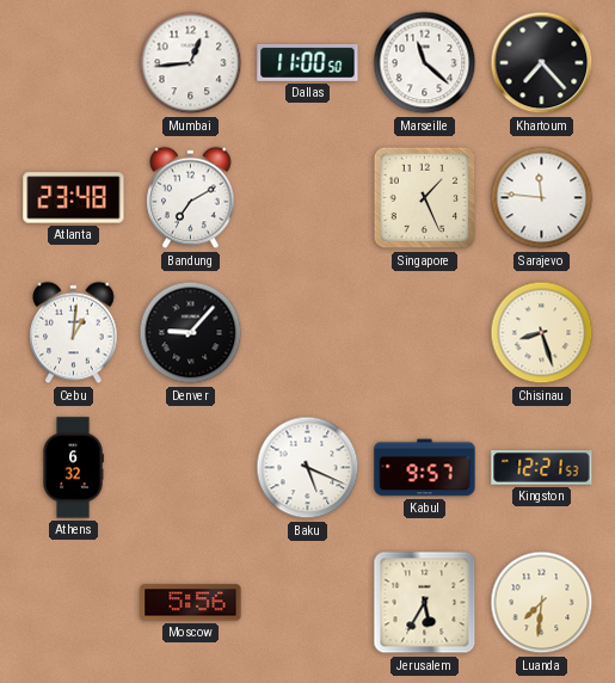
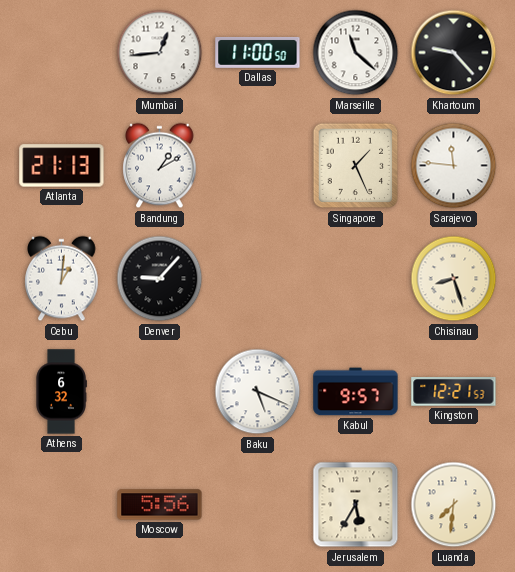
Khartoum: 7:23 -> 9:23
Atlanta: 23:48 -> 21:13
Bandung: 7:10 -> 1:10
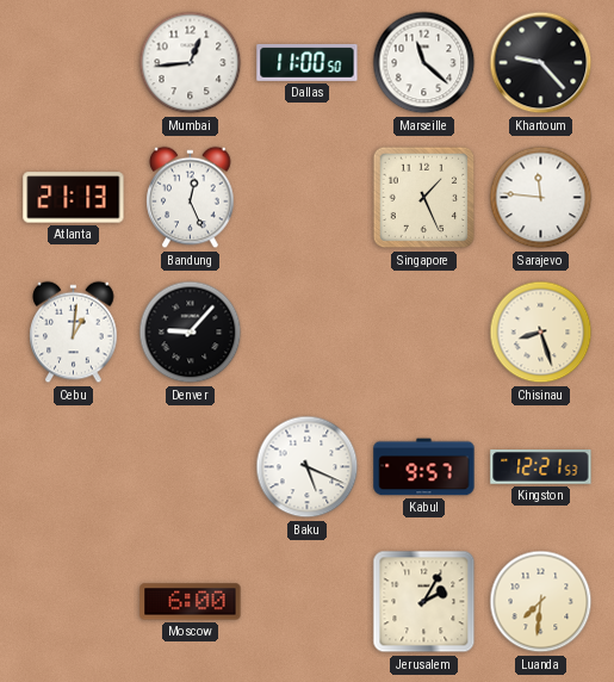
Bandung: 1:10 -> 12:26
Athens: 6:32 -> none
Moscow: 5:56 -> 6:00
Jerusalem: 5:35 -> 2:05
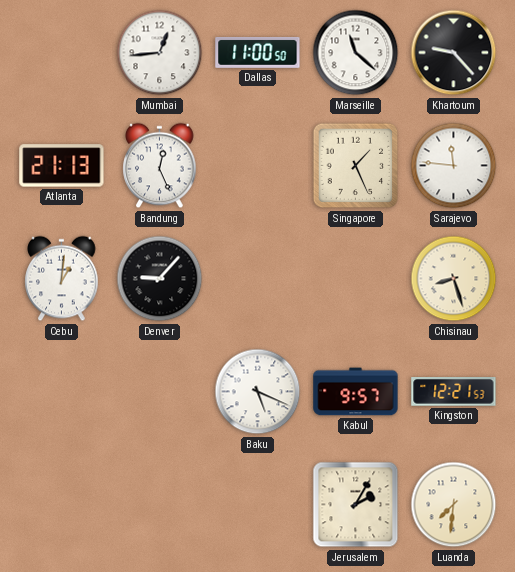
Moscow: 6:00 -> none
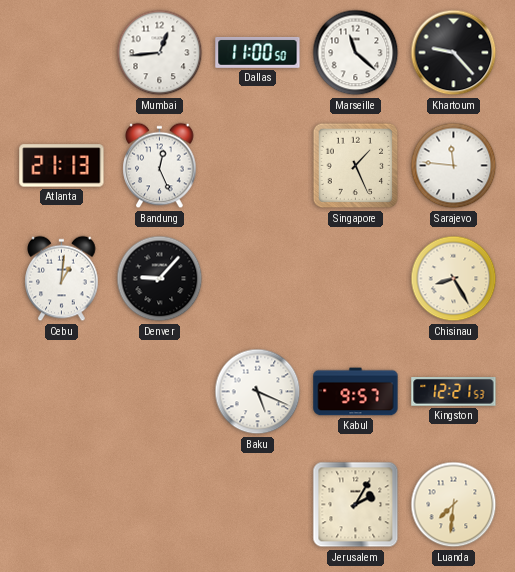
Chisinau: 8:27 -> 8:25
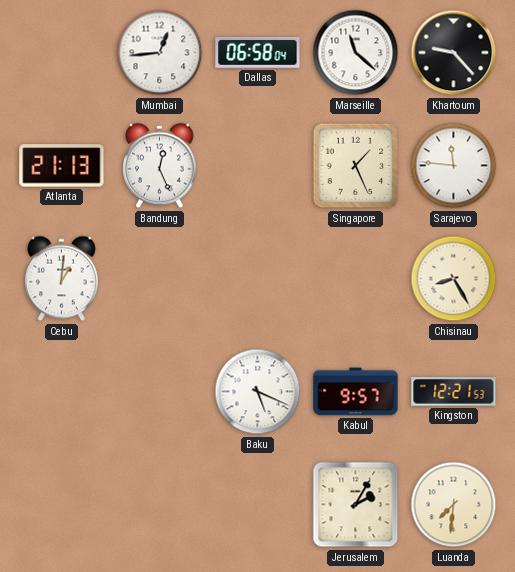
Dallas: 11:00 -> 06:58
Denver: 9:07 -> none
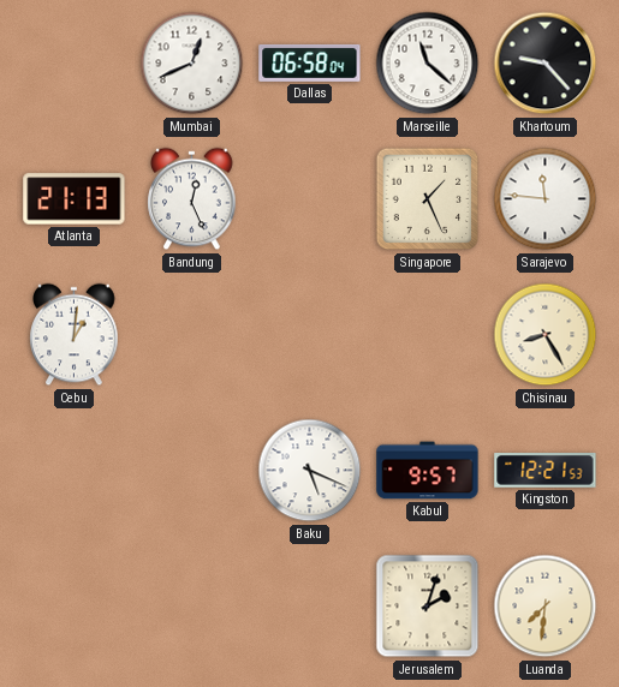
Mumbai: 12:44 -> 12:41
Jerusalem: 2:05 -> 2:03
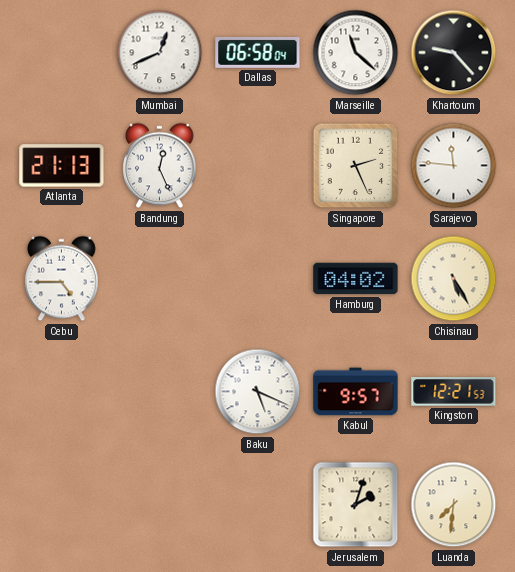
Singapore: 1:26 -> 2:26
Cebu: 1:01 -> 4:45
Hamburg: none -> 04:02
Chisinau: 8:25 -> 5:25
